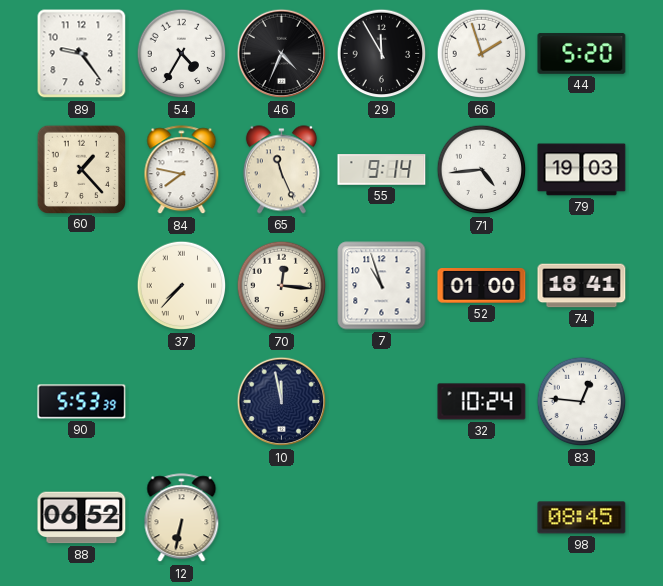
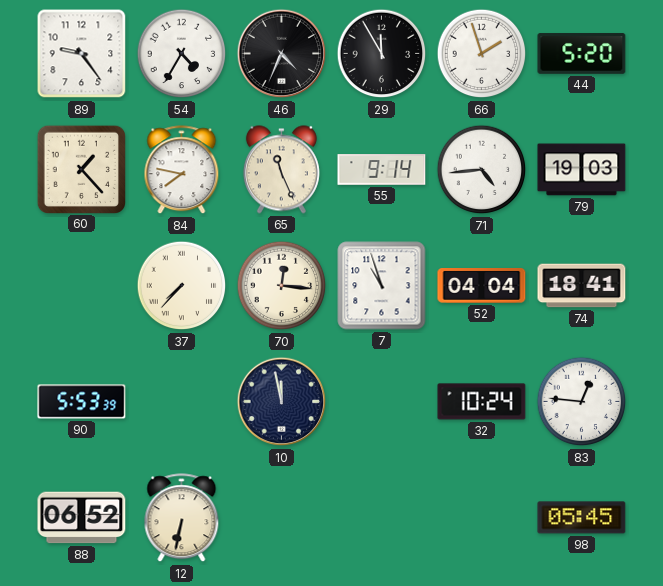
52: 01:00 -> 04:04
98: 08:45 -> 05:45
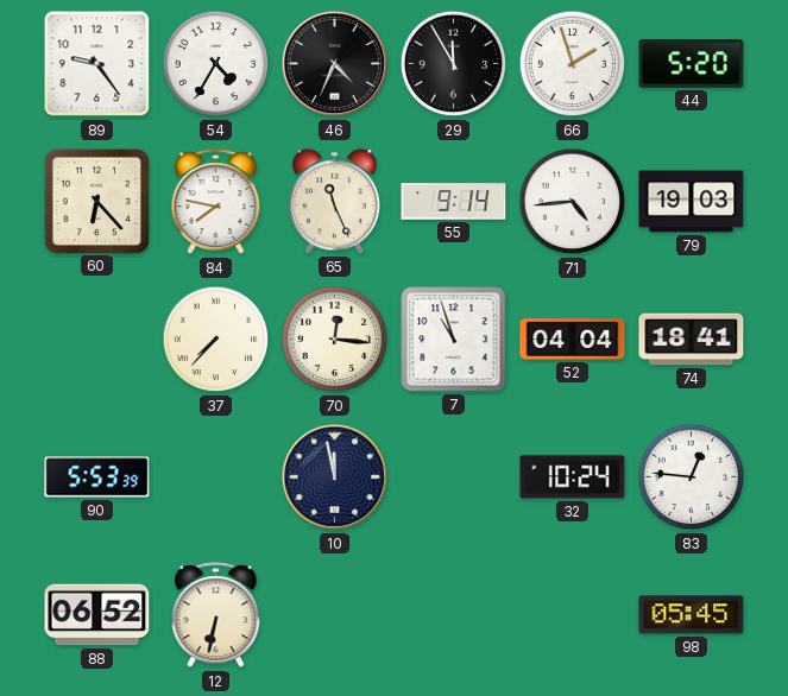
60: 1:23 -> 6:23
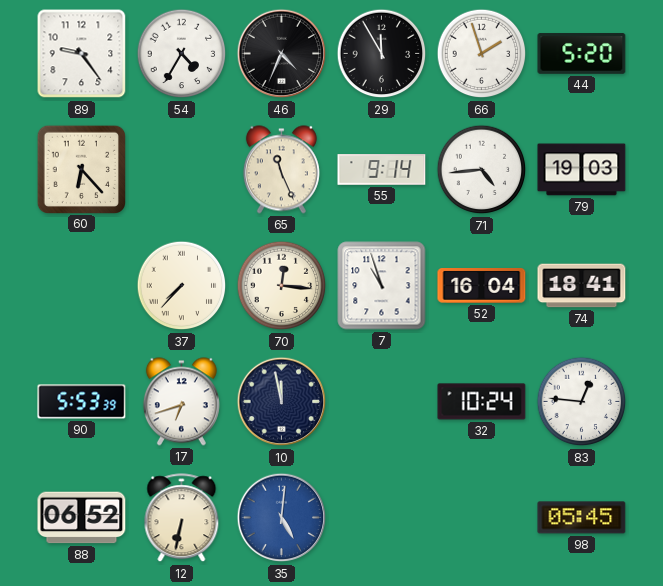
84: 7:47 -> none
52: 04:04 -> 16:04
17: none -> 6:42
35: none -> 5:01
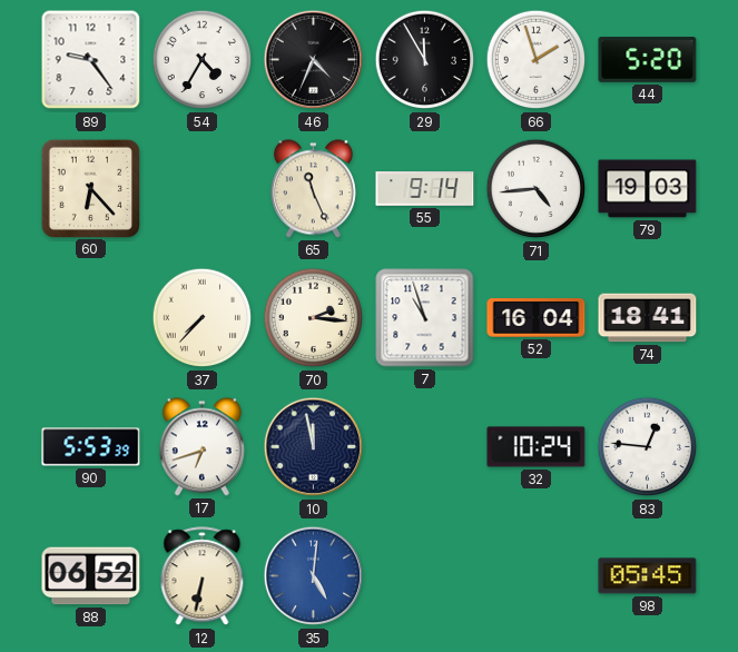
70: 12:16 -> 2:16
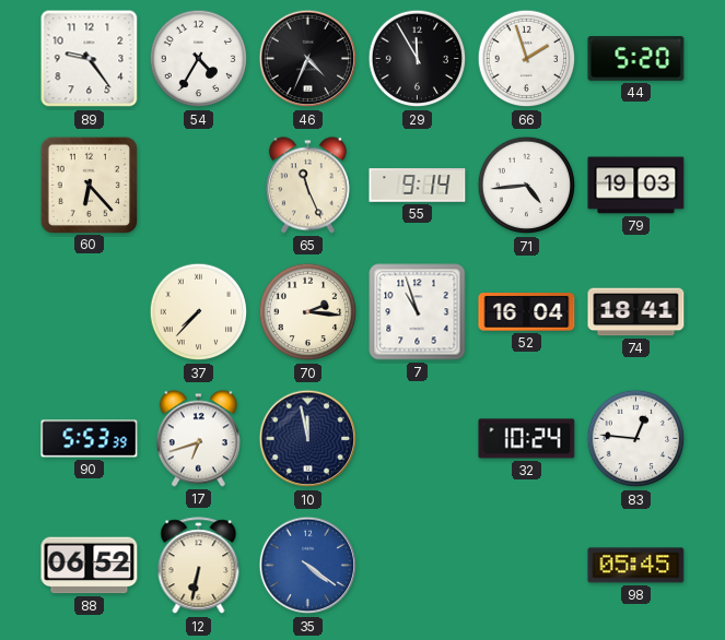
35: 5:01 -> 4:21
